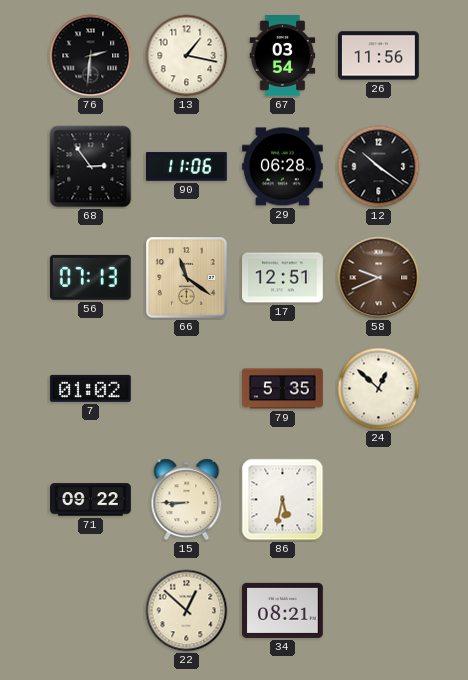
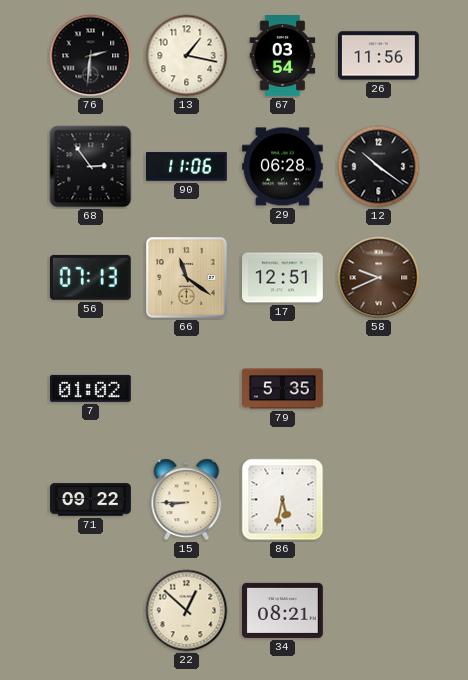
24: 12:52 -> none
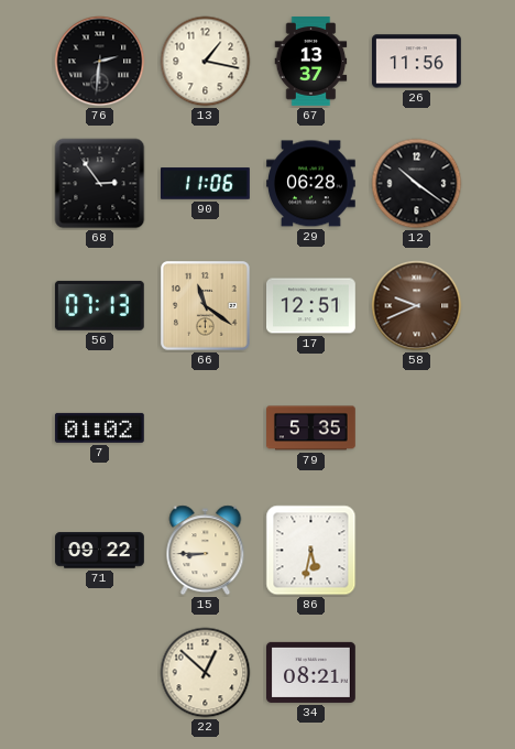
67: 03:54 -> 13:37
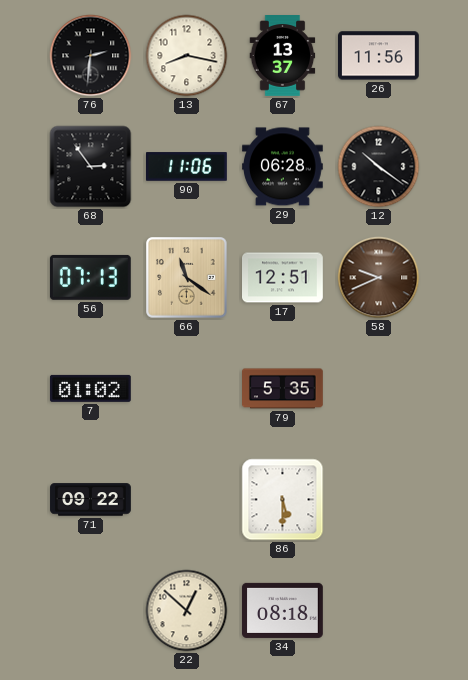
13: 1:17 -> 8:17
15: 8:45 -> none
86: 5:32 -> 5:30
34: 08:21 -> 08:18
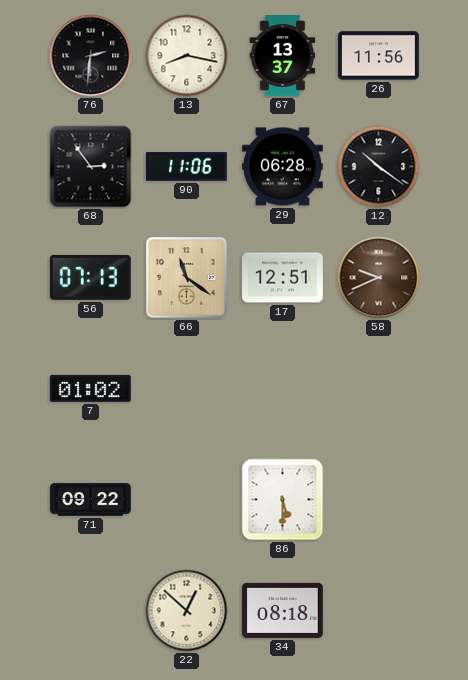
79: 5:35 -> none
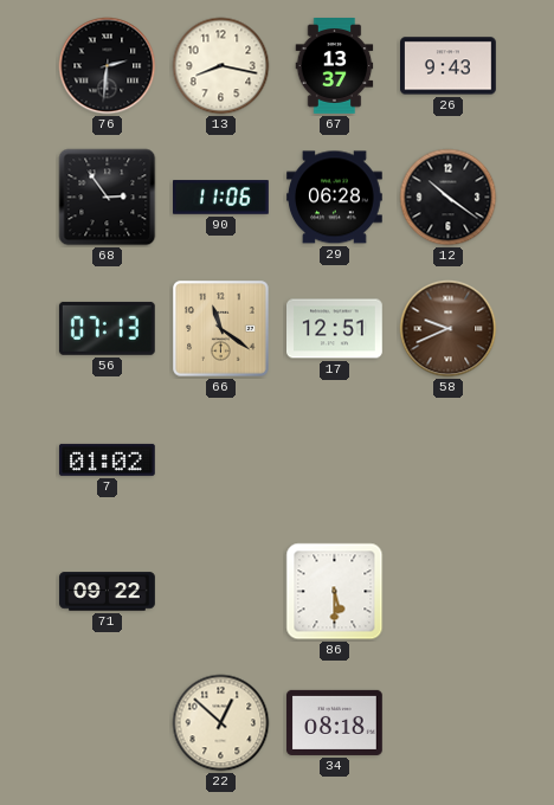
26: 11:56 -> 9:43
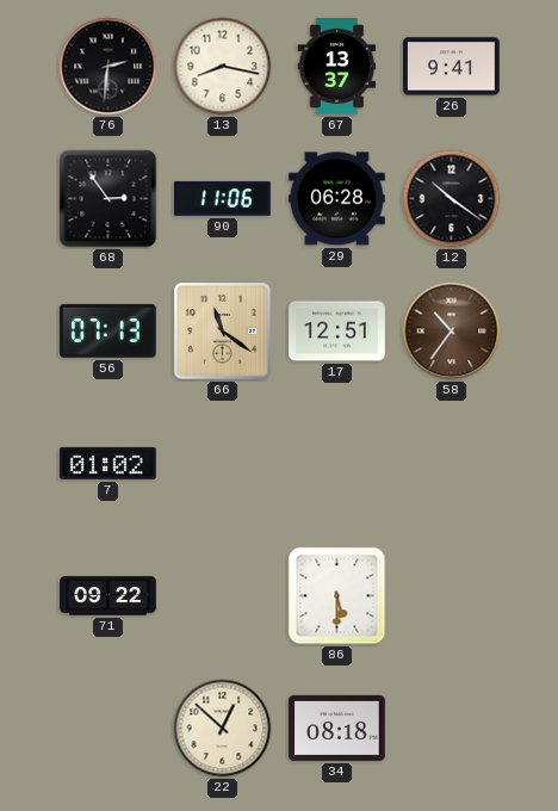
26: 9:43 -> 9:41
58: 9:41 -> 10:36
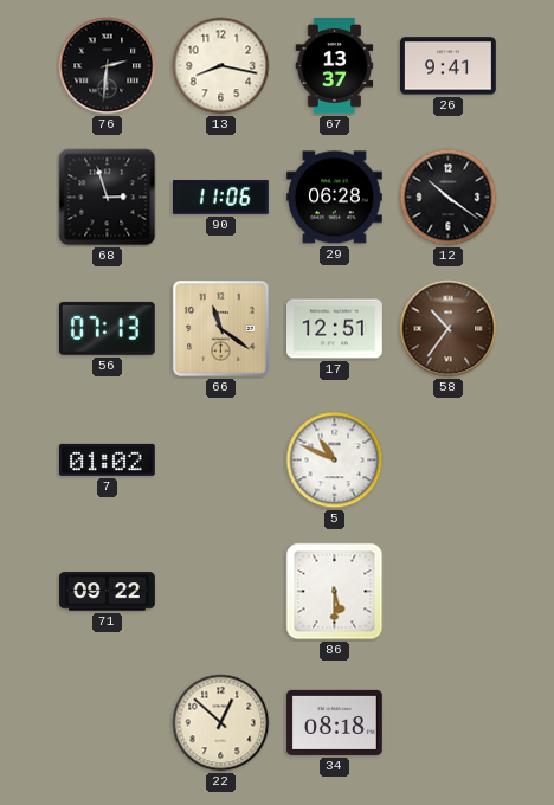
68: 2:54 -> 2:57
5: none -> 10:49
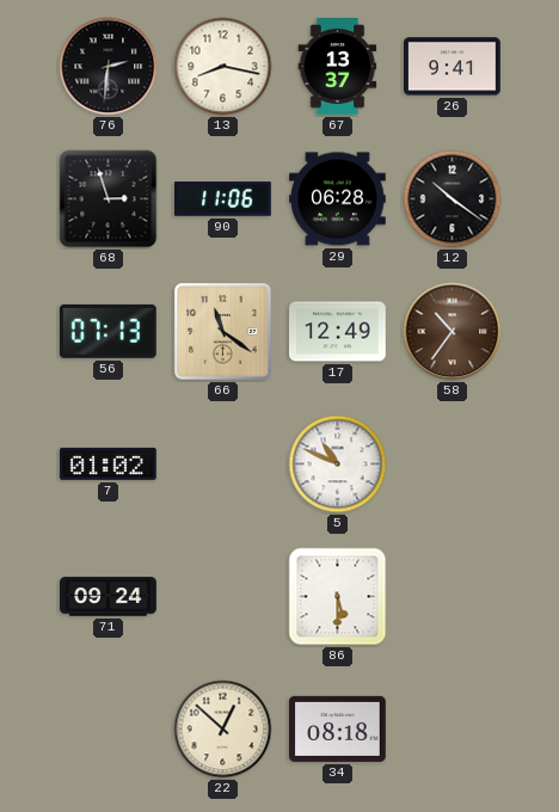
17: 12:51 -> 12:49
71: 09:22 -> 09:24
